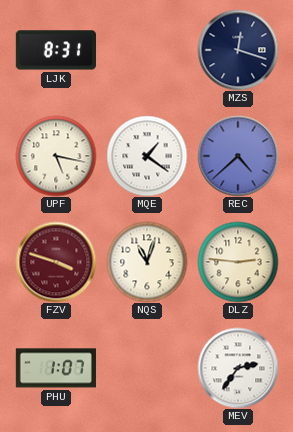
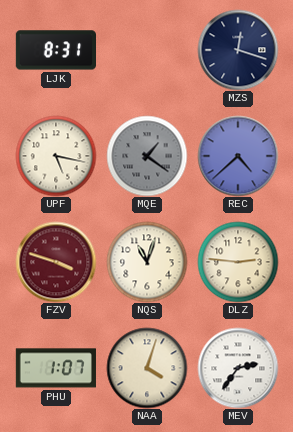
MQE dial: white -> grey
NAA: none -> 4:03
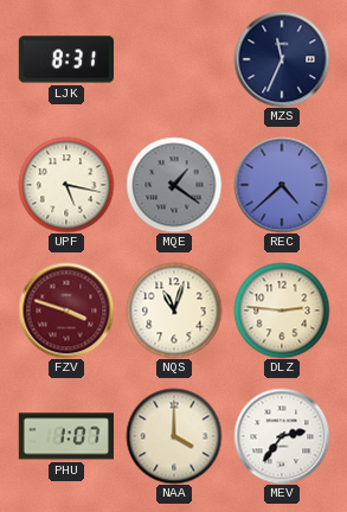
MZS: 12:18 -> 11:34
NAA: 4:03 -> 4:00
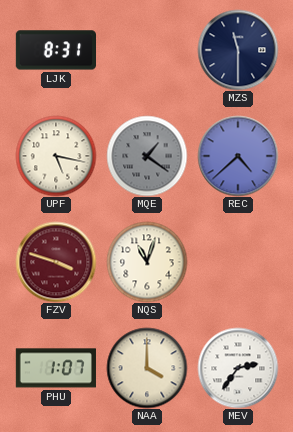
MZS: 11:34 -> 11:30
DLZ: 2:46 -> none
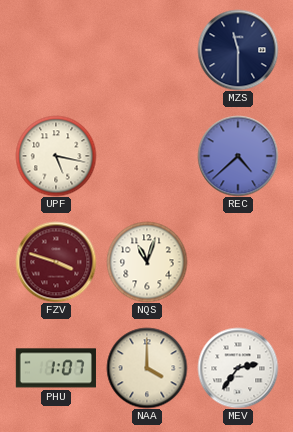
LJK: 8:31 -> none
MQE: 1:21 -> none
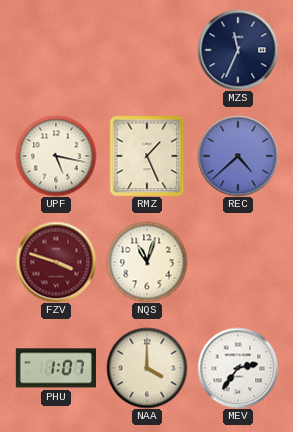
MZS: 11:30 -> 11:34
RMZ: none -> 1:26
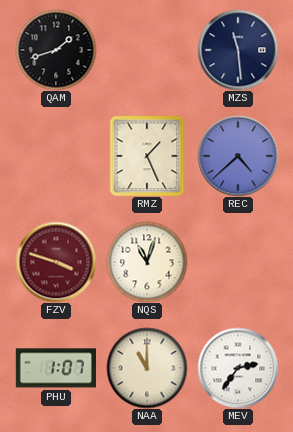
QAM: none -> 1:42
MZS: 11:34 -> 11:29
UPF: 5:17 -> none
NAA: 4:00 -> 11:00
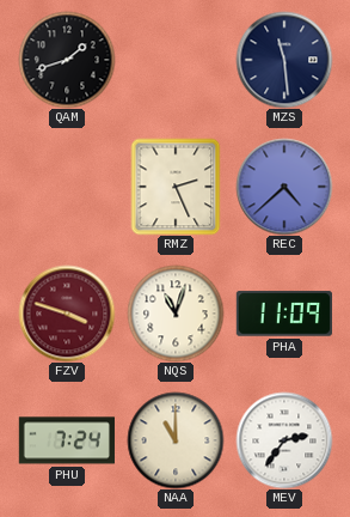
RMZ: 1:26 -> 2:26
PHA: none -> 11:09
PHU: 1:07 -> 7:24
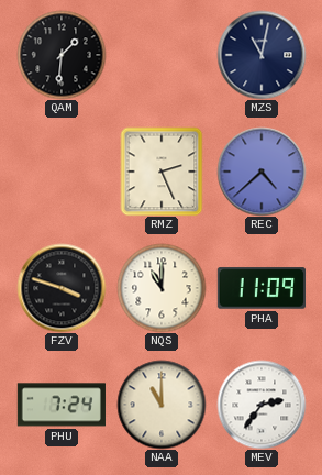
QAM: 1:42 -> 1:31
MZS: 11:29 -> 11:02
FZV dial: burgundy -> black
NQS: 11:03 -> 11:00
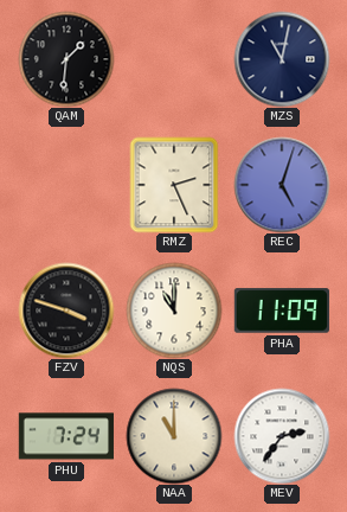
REC: 4:38 -> 5:03
